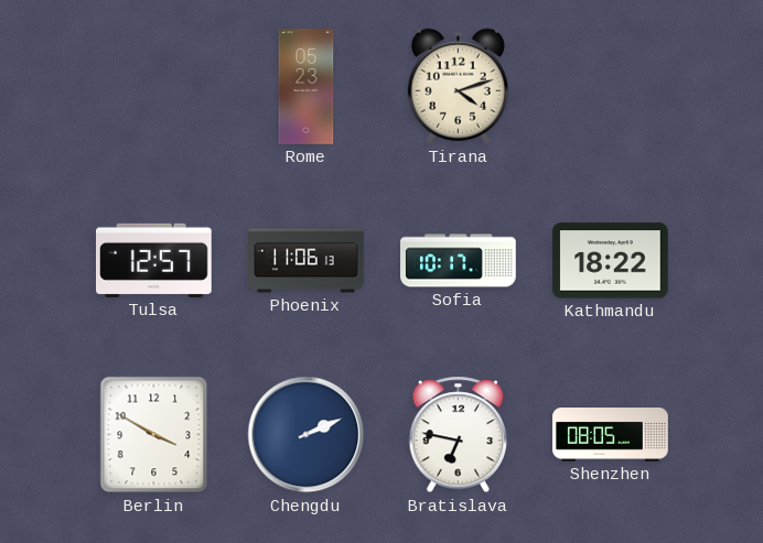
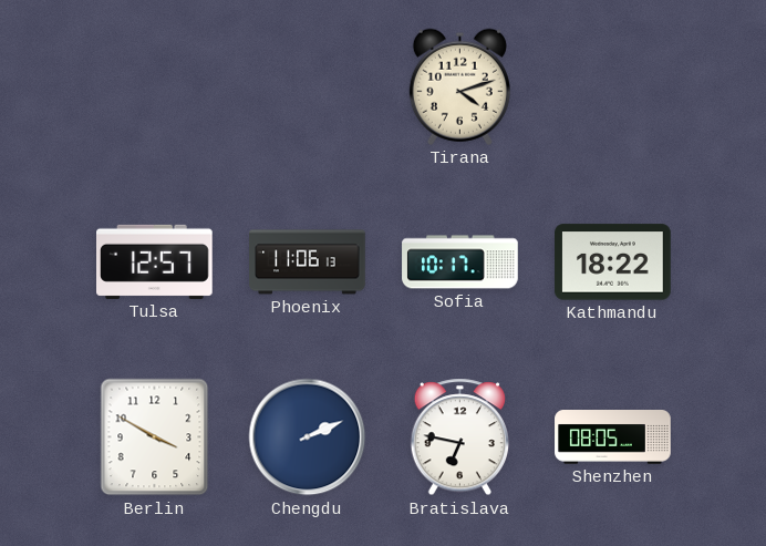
Rome: 05:23 -> none
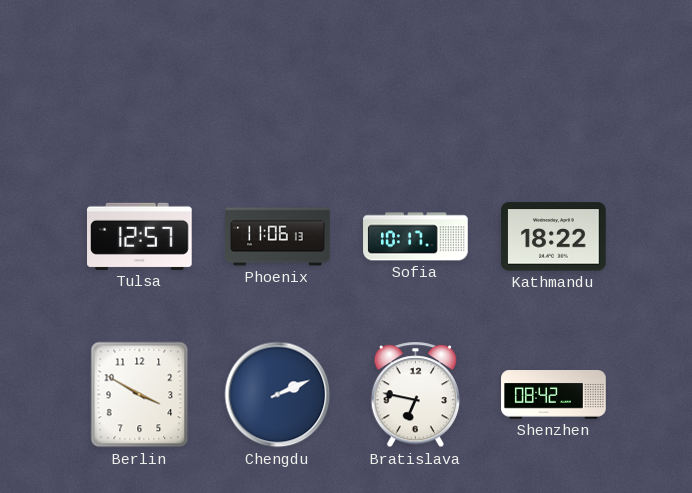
Tirana: 4:12 -> none
Shenzhen: 08:05 -> 08:42
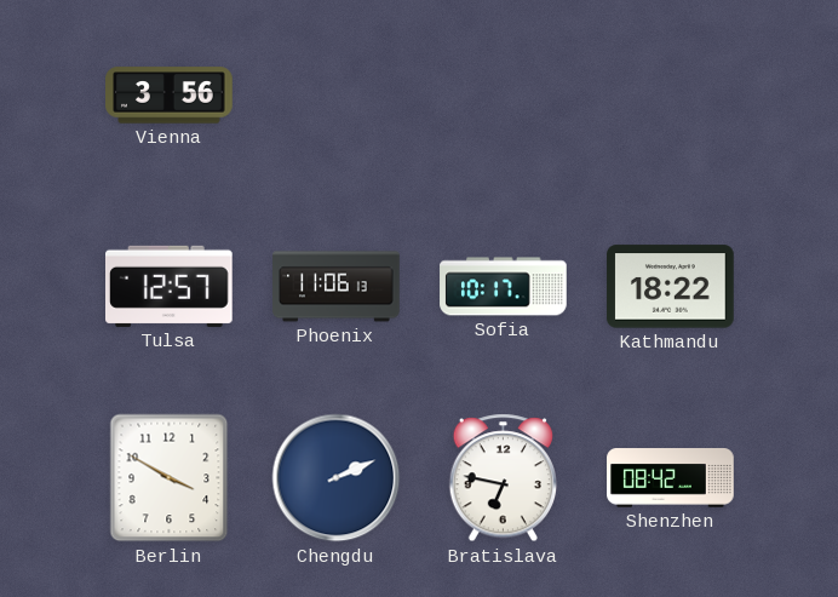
Vienna: none -> 3:56
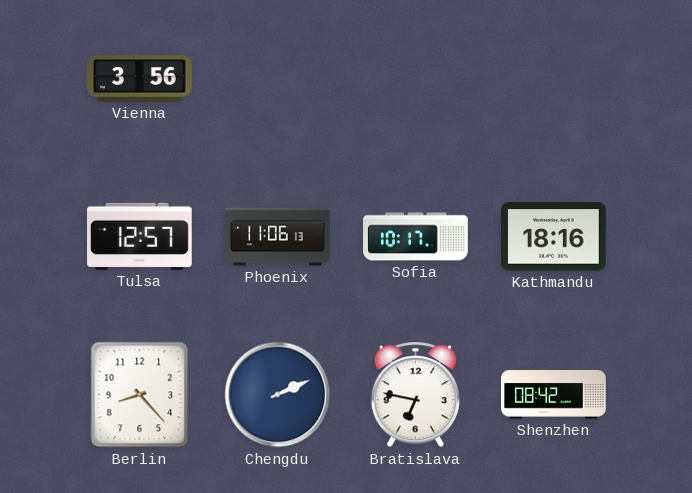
Kathmandu: 18:22 -> 18:16
Berlin: 3:50 -> 8:23
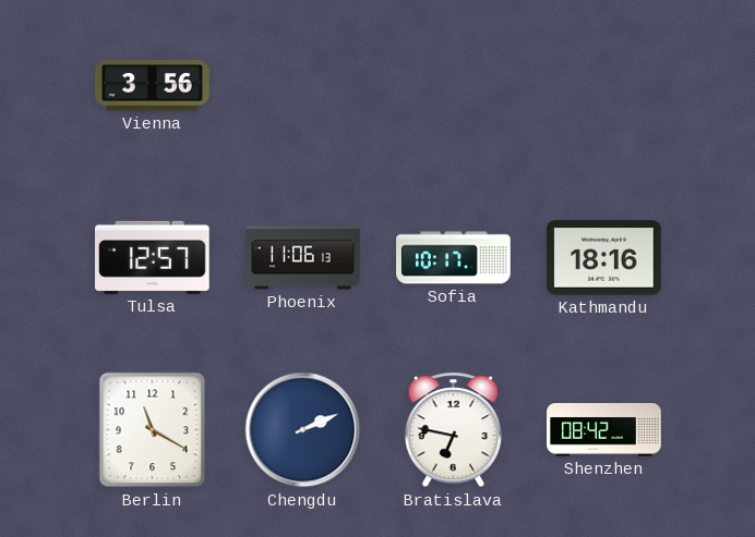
Berlin: 8:23 -> 11:20
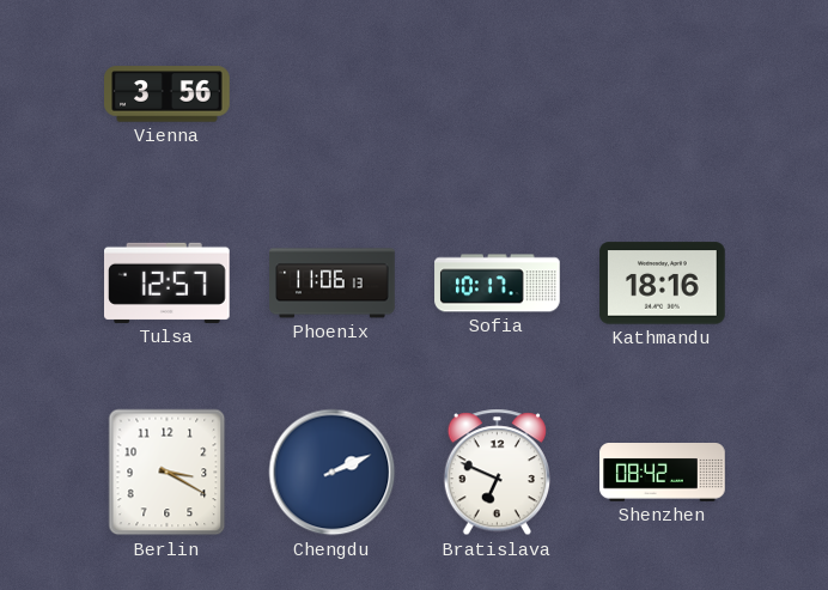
Berlin: 11:20 -> 3:20
Bratislava: 6:47 -> 6:49
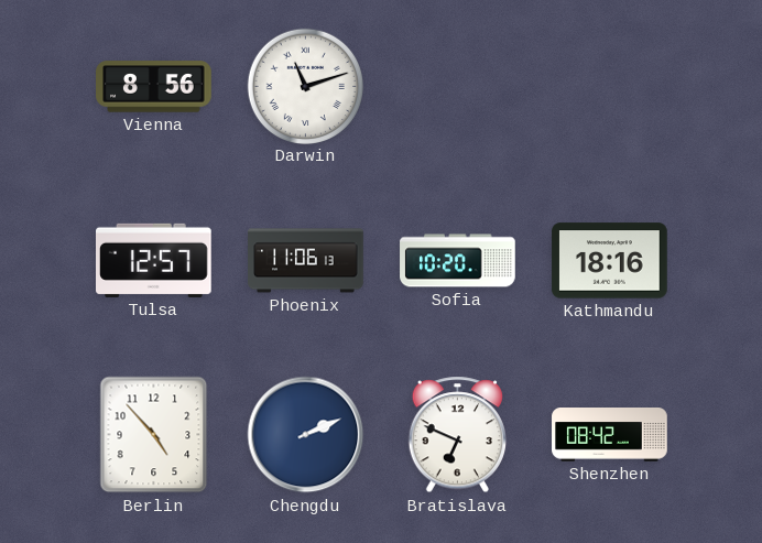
Vienna: 3:56 -> 8:56
Darwin: none -> 11:12
Sofia: 10:17 -> 10:20
Berlin: 3:20 -> 4:53
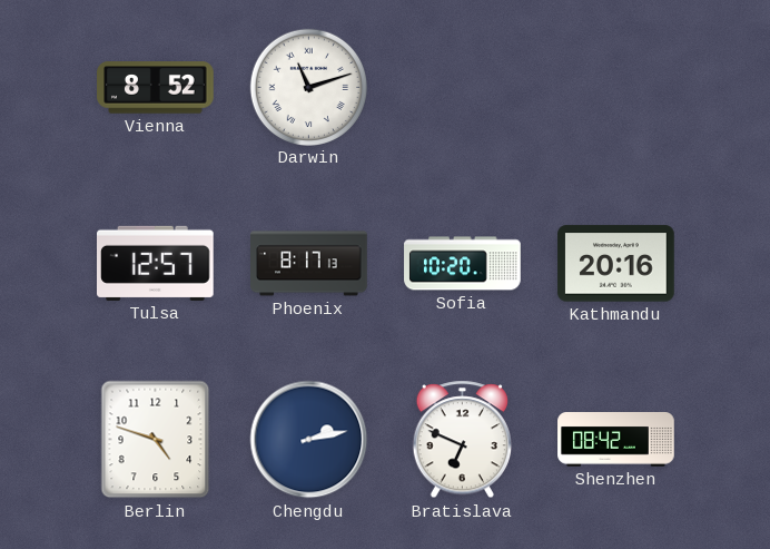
Vienna: 8:56 -> 8:52
Phoenix: 11:06 -> 8:17
Kathmandu: 18:16 -> 20:16
Berlin: 4:53 -> 4:48
Chengdu: 2:11 -> 2:13
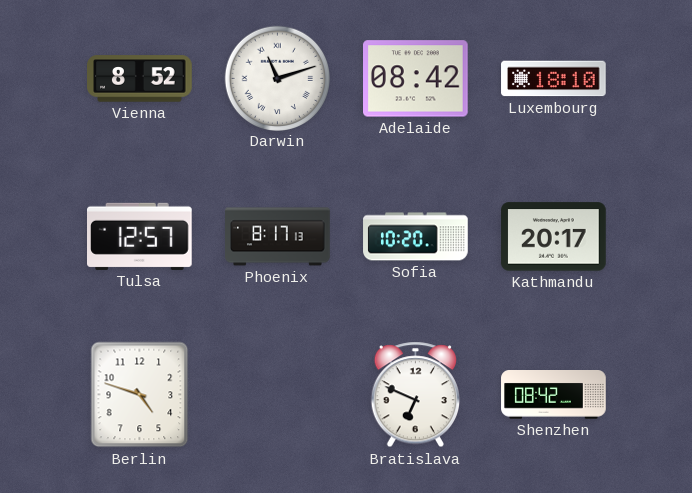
Adelaide: none -> 08:42
Luxembourg: none -> 18:10
Kathmandu: 20:16 -> 20:17
Chengdu: 2:13 -> none
